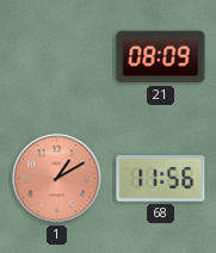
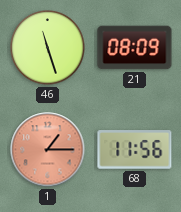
46: none -> 11:27
1: 1:10 -> 1:15
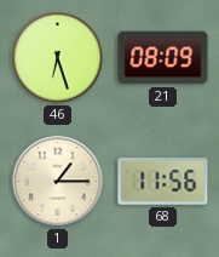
46: 11:27 -> 6:27
1 dial: salmon -> cream
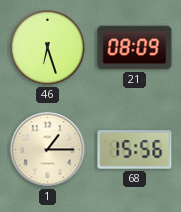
68: 11:56 -> 15:56
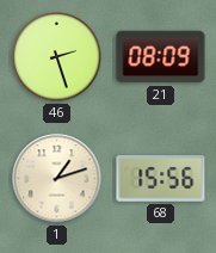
46: 6:27 -> 2:27
1: 1:15 -> 1:12
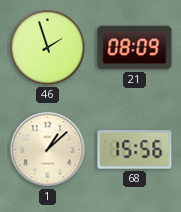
46: 2:27 -> 1:57
1: 1:12 -> 1:08
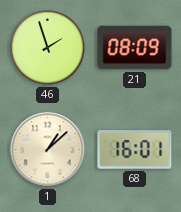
68: 15:56 -> 16:01
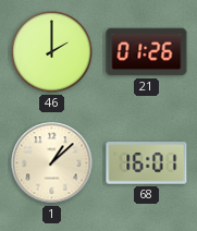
46: 1:57 -> 2:00
21: 08:09 -> 01:26
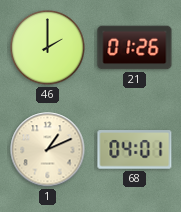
1: 1:08 -> 1:11
68: 16:01 -> 04:01
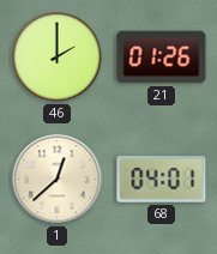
1: 1:11 -> 12:38
